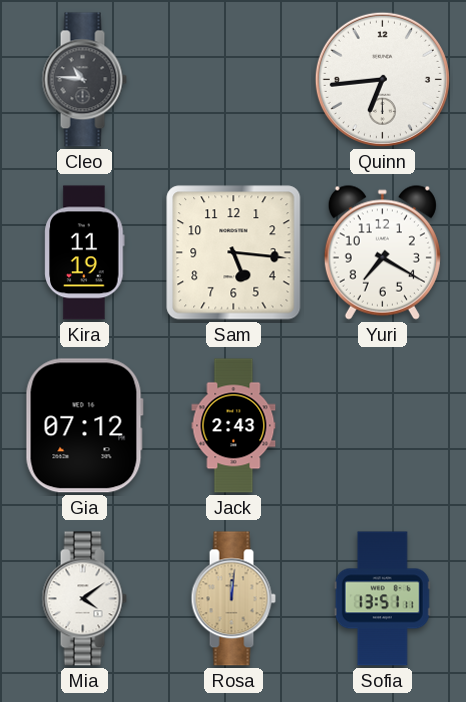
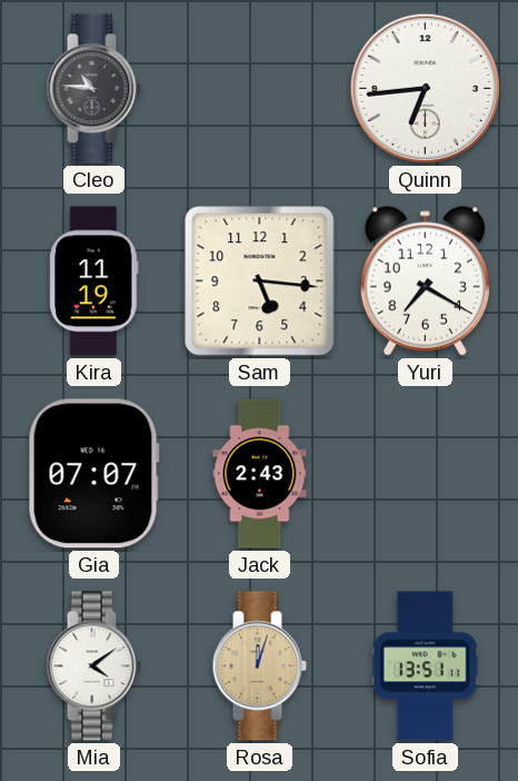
Gia: 07:12 -> 07:07
Rosa: 12:01 -> 12:03
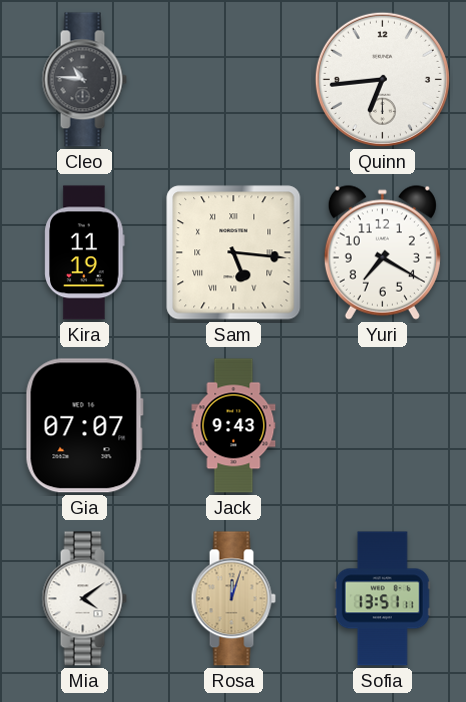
Sam numerals: Arabic -> Roman
Jack: 2:43 -> 9:43
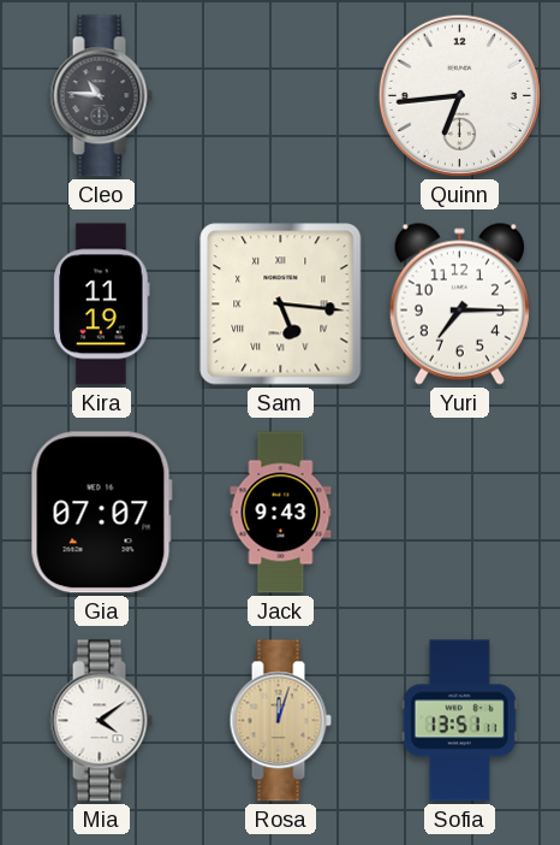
Yuri: 7:20 -> 7:15
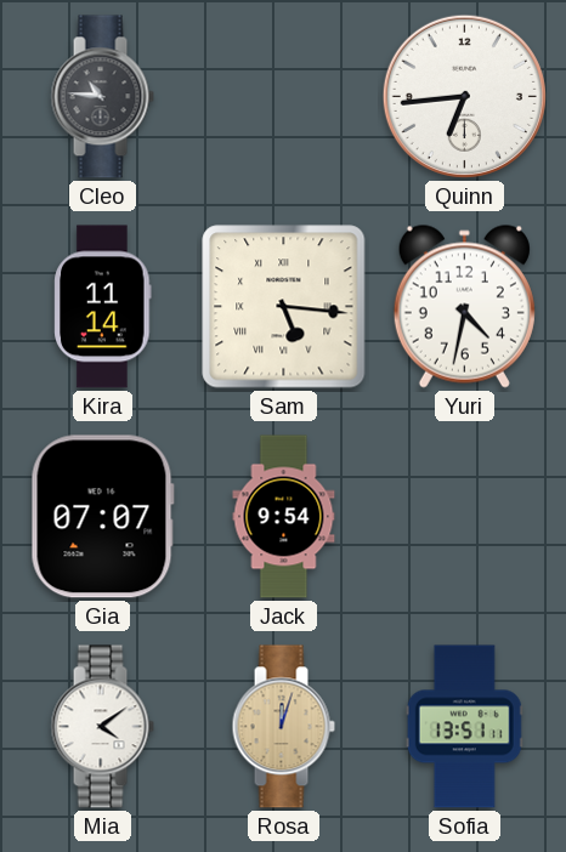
Kira: 11:19 -> 11:14
Yuri: 7:15 -> 4:32
Jack: 9:43 -> 9:54
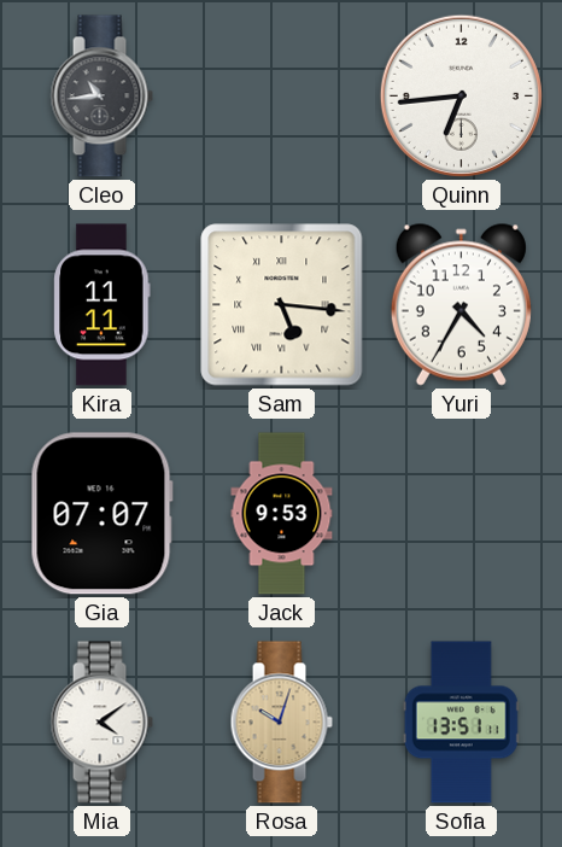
Cleo: 10:46 -> 10:44
Kira: 11:14 -> 11:11
Yuri: 4:32 -> 4:35
Jack: 9:54 -> 9:53
Rosa: 12:03 -> 10:03
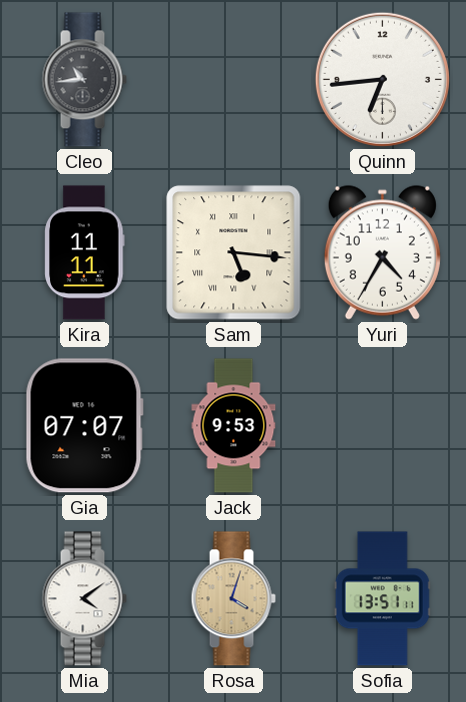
Rosa: 10:03 -> 4:03
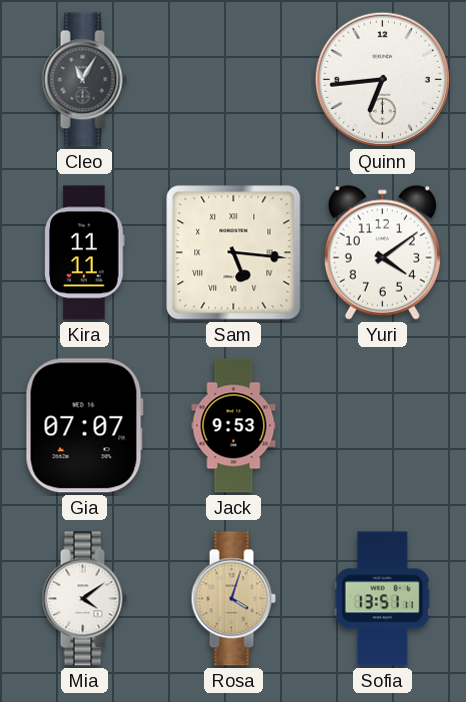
Cleo: 10:44 -> 11:05
Yuri: 4:35 -> 4:09
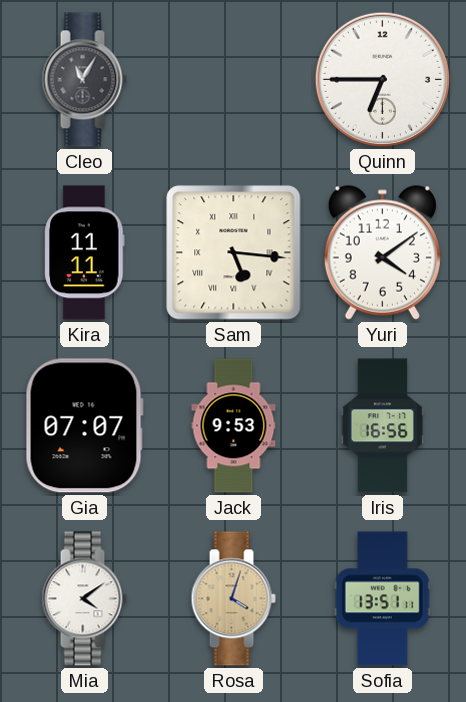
Quinn: 6:44 -> 6:45
Iris: none -> 16:56
